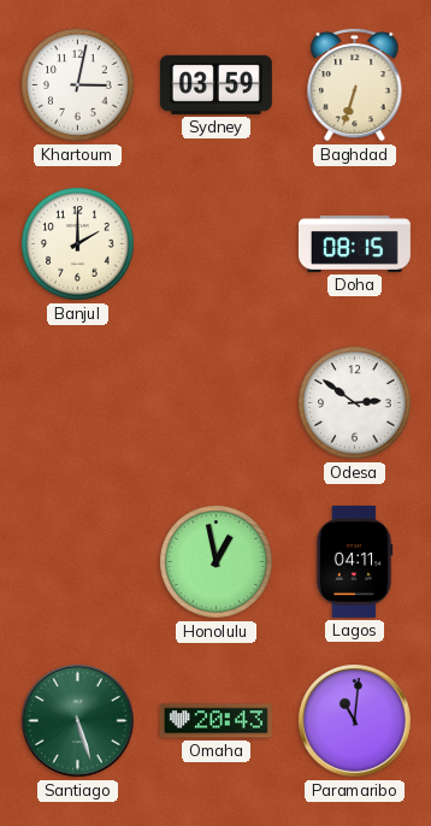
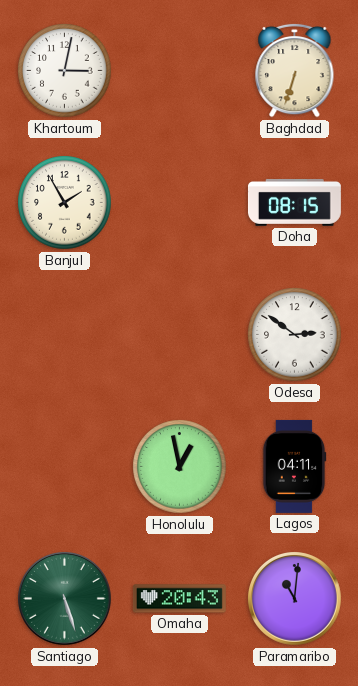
Sydney: 03:59 -> none
Banjul: 2:00 -> 1:55
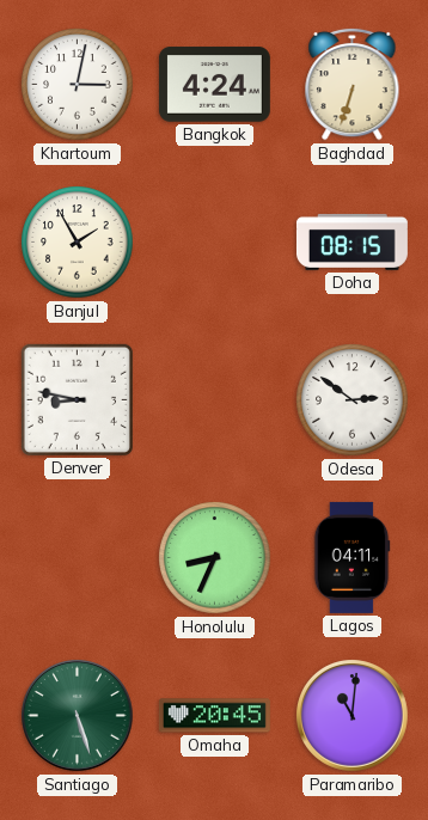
Bangkok: none -> 4:24
Denver: none -> 8:47
Honolulu: 12:58 -> 8:34
Omaha: 20:43 -> 20:45
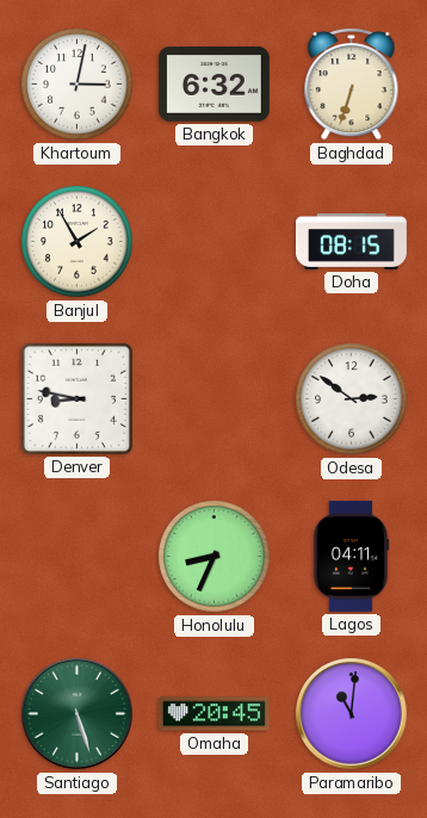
Bangkok: 4:24 -> 6:32
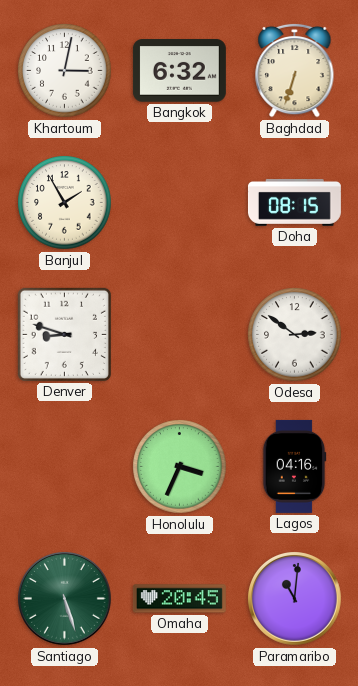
Denver: 8:47 -> 8:48
Honolulu: 8:34 -> 3:34
Lagos: 04:11 -> 04:16
